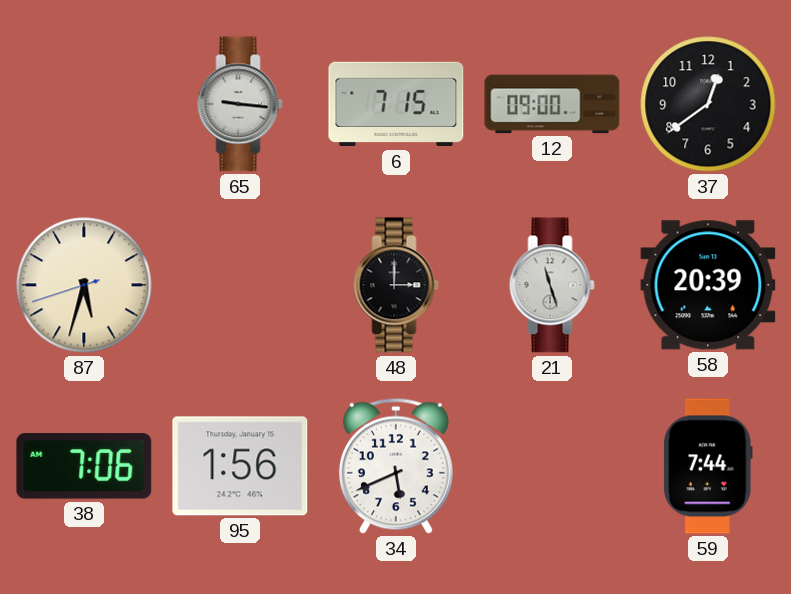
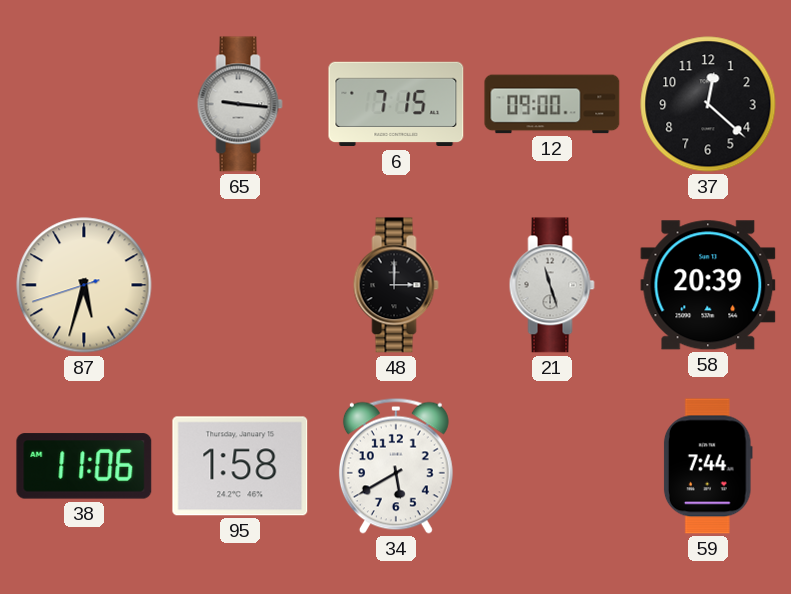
37: 12:39 -> 12:22
38: 7:06 -> 11:06
95: 1:56 -> 1:58
34: 5:41 -> 5:40
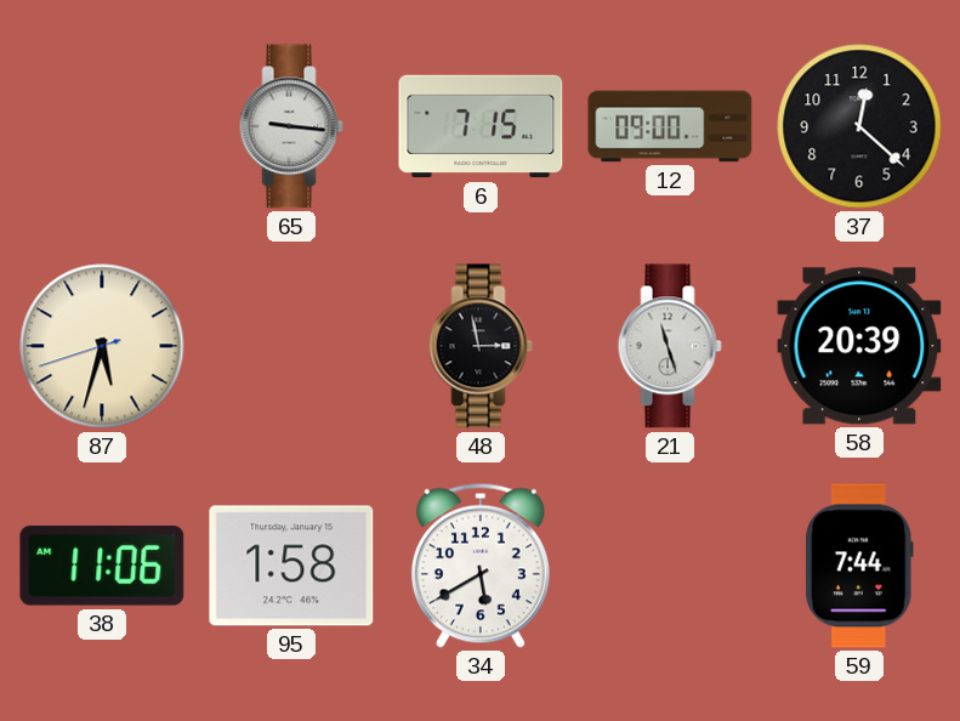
48: 3:00 -> 2:58
